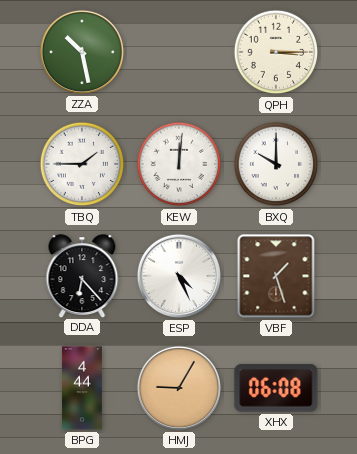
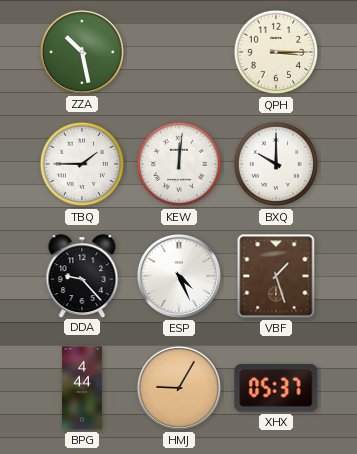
DDA: 6:23 -> 9:23
XHX: 06:08 -> 05:37
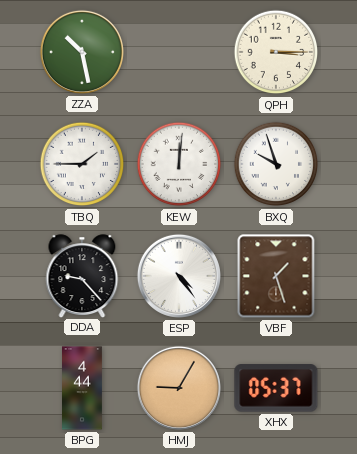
BXQ: 10:00 -> 9:57
ESP: 4:26 -> 4:24
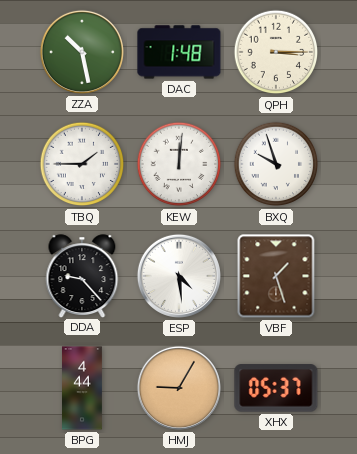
DAC: none -> 1:48
ESP: 4:24 -> 4:29
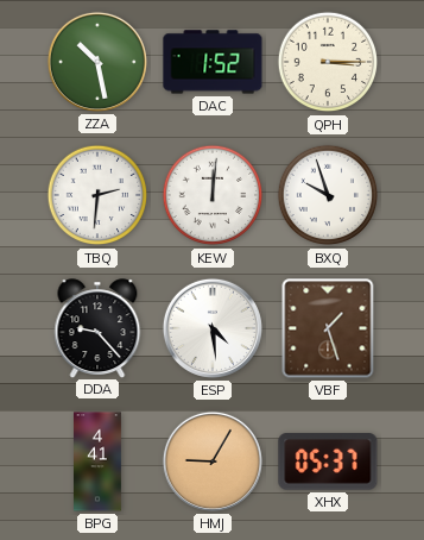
DAC: 1:48 -> 1:52
TBQ: 1:45 -> 2:31
BPG: 4:44 -> 4:41
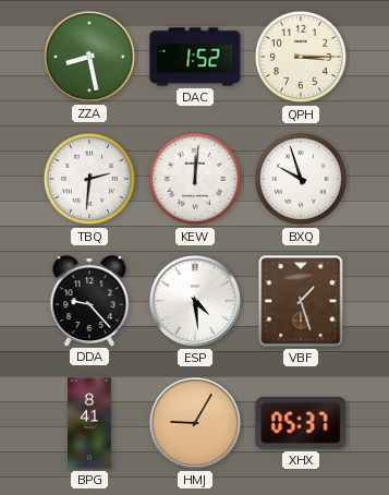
ZZA: 10:28 -> 8:28
BPG: 4:41 -> 8:41
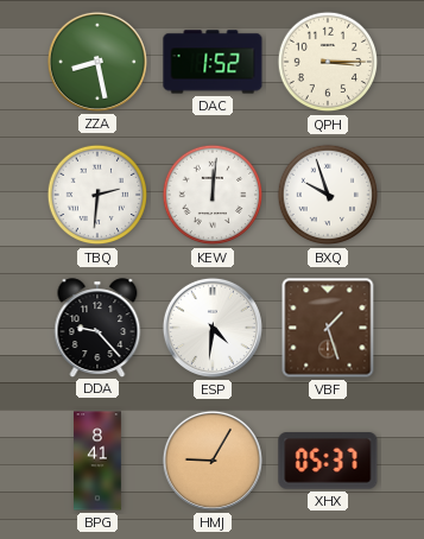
ESP: 4:29 -> 4:31
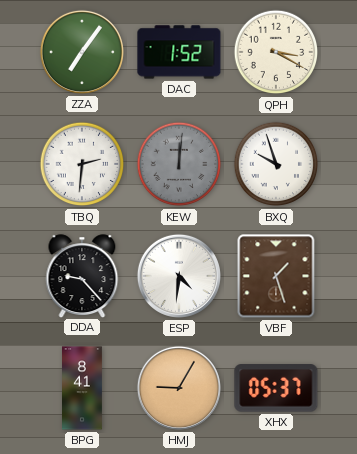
ZZA: 8:28 -> 7:06
QPH: 3:15 -> 3:20
KEW dial: white -> grey
